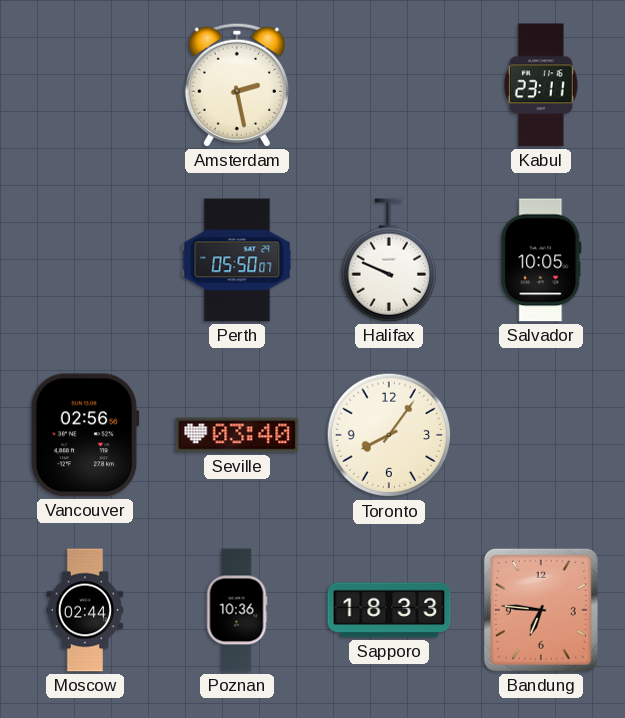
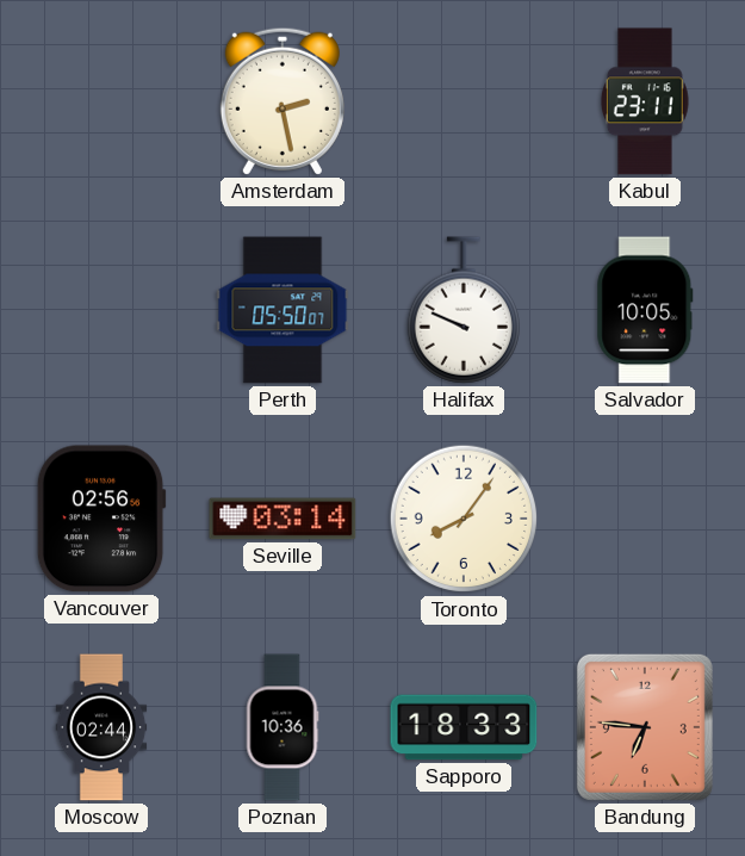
Seville: 03:40 -> 03:14
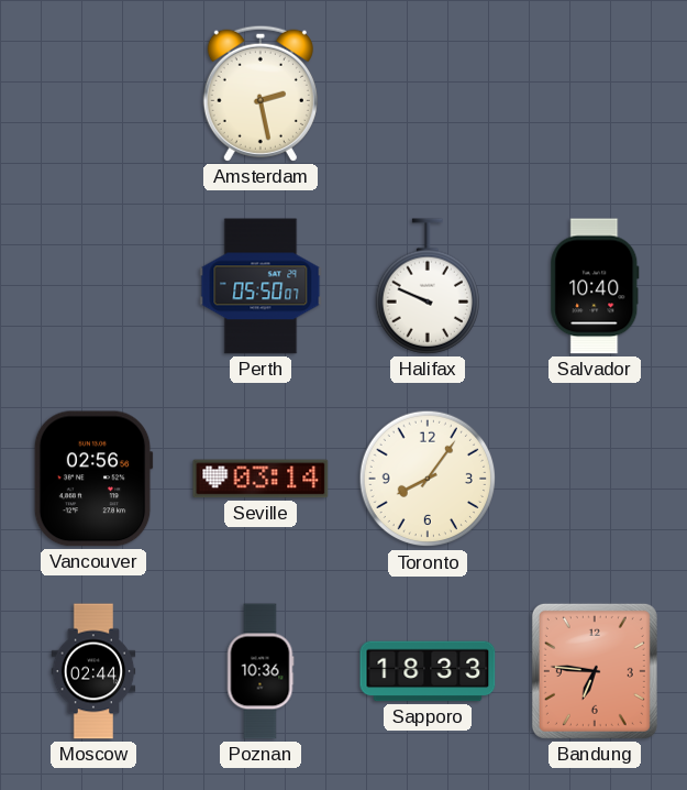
Kabul: 23:11 -> none
Salvador: 10:05 -> 10:40
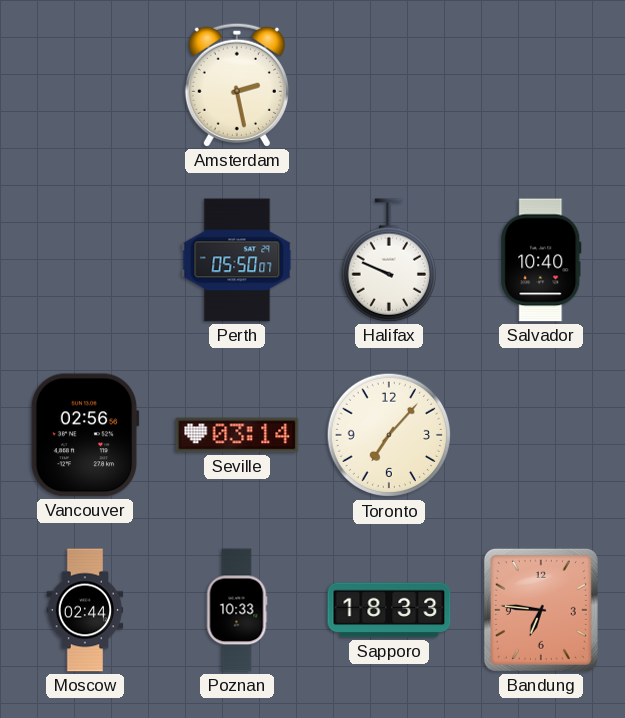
Toronto: 8:06 -> 7:07
Poznan: 10:36 -> 10:33
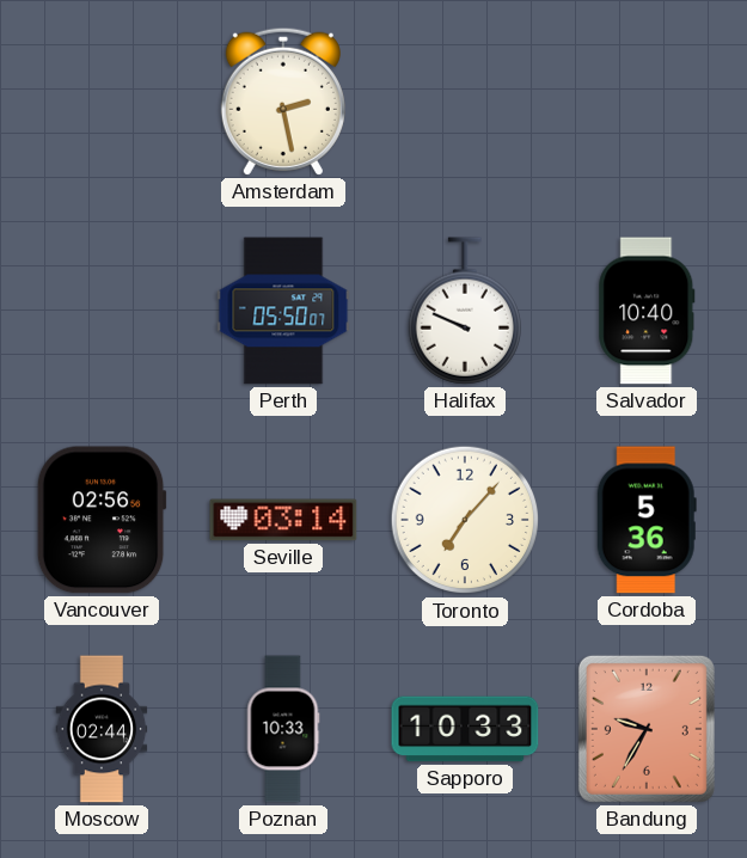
Cordoba: none -> 5:36
Sapporo: 18:33 -> 10:33
Bandung: 6:46 -> 9:35
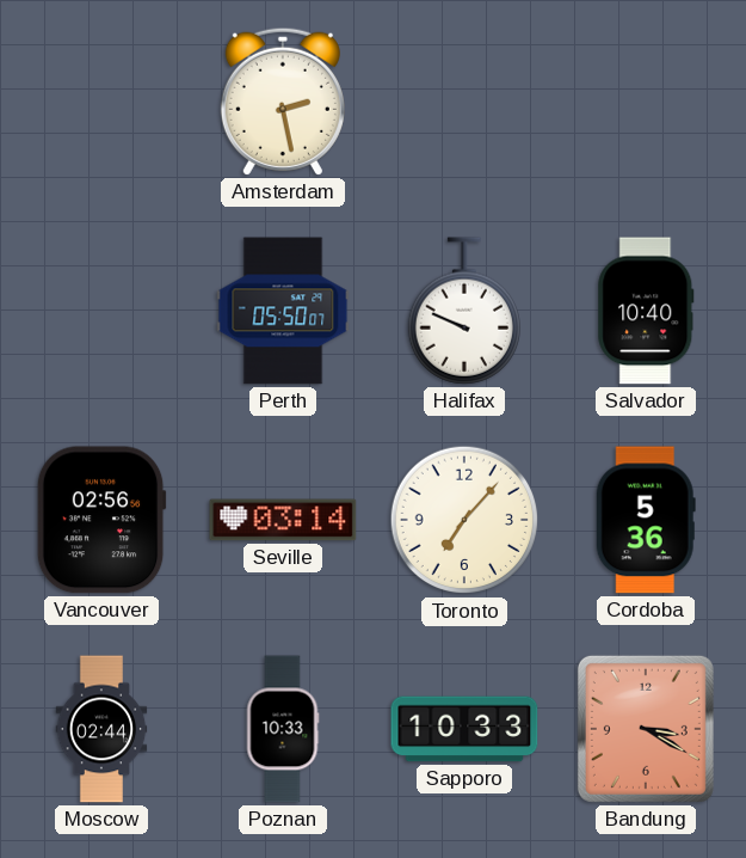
Bandung: 9:35 -> 3:20
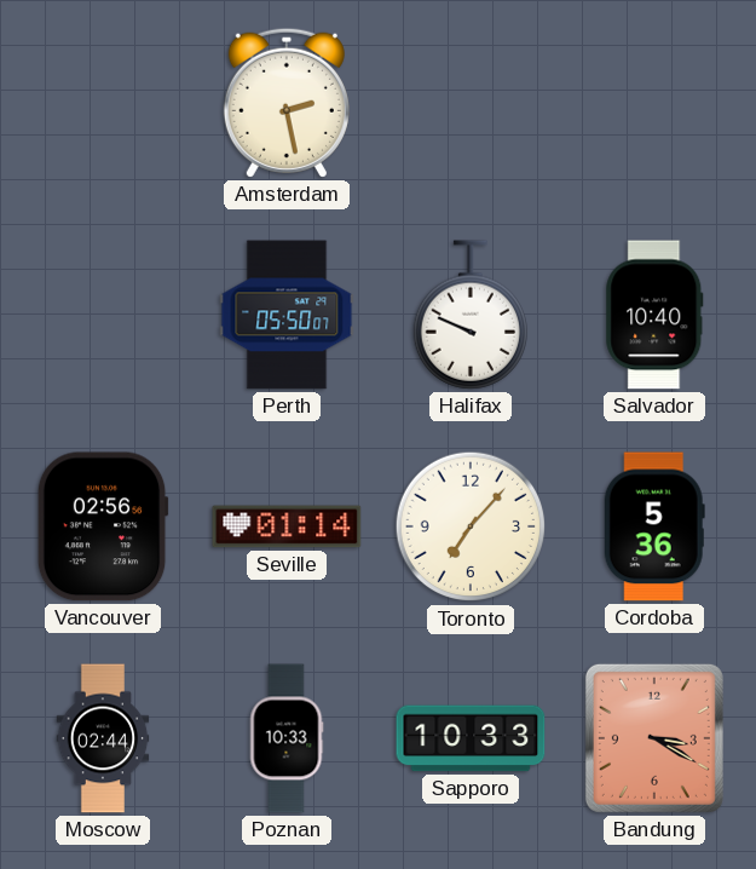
Seville: 03:14 -> 01:14
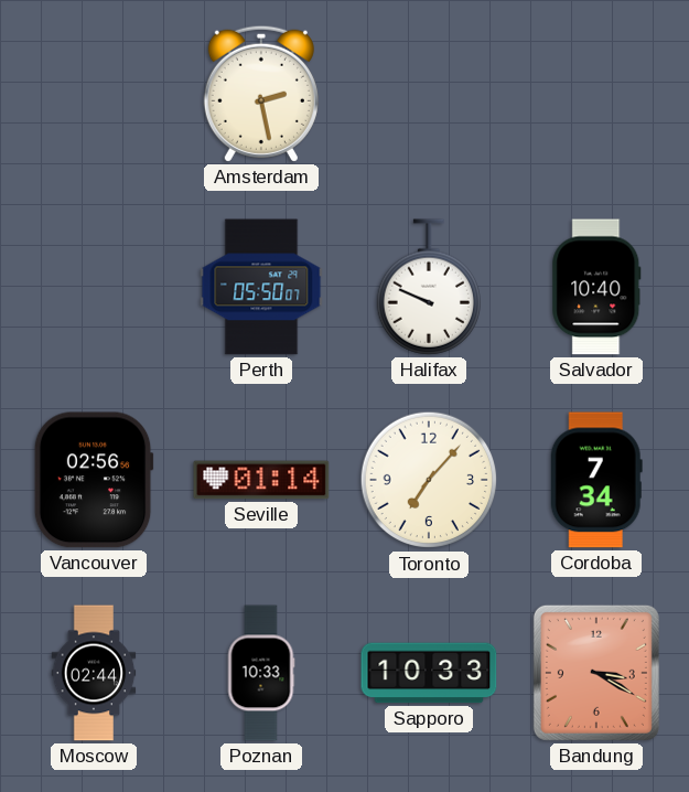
Cordoba: 5:36 -> 7:34
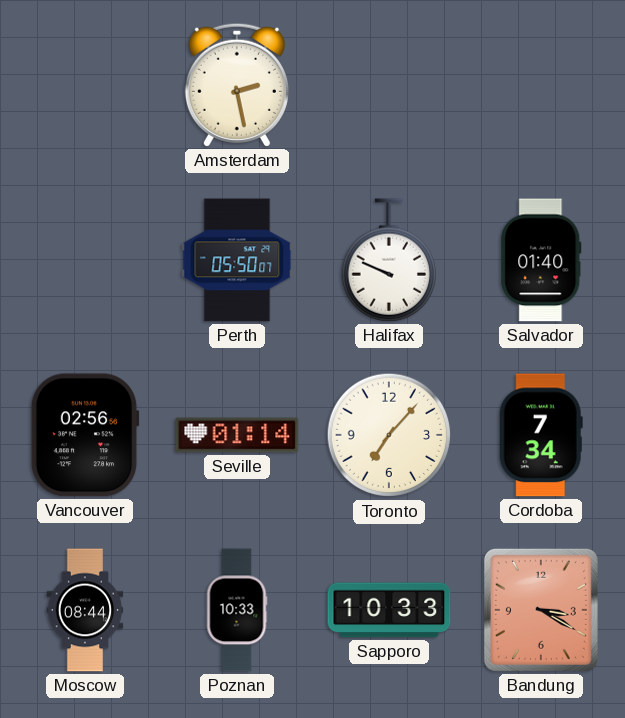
Salvador: 10:40 -> 01:40
Moscow: 02:44 -> 08:44
